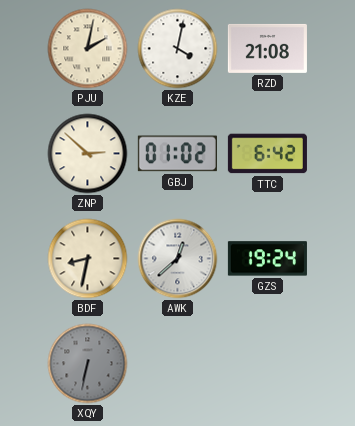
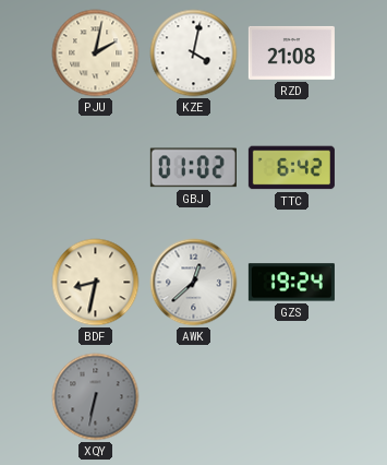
ZNP: 2:52 -> none
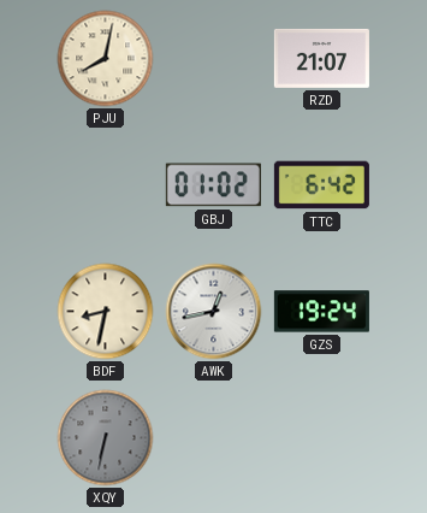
PJU: 2:02 -> 8:02
KZE: 4:02 -> none
RZD: 21:08 -> 21:07
AWK: 12:38 -> 12:43
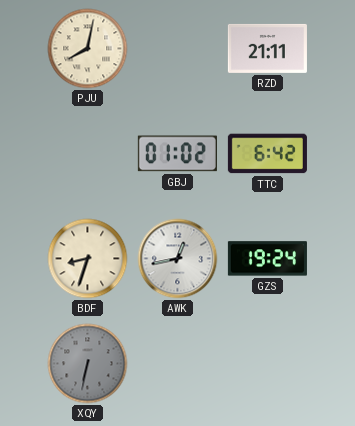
RZD: 21:07 -> 21:11
BDF: 8:32 -> 8:33
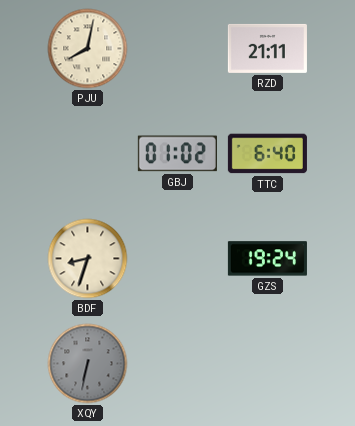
TTC: 6:42 -> 6:40
AWK: 12:43 -> none
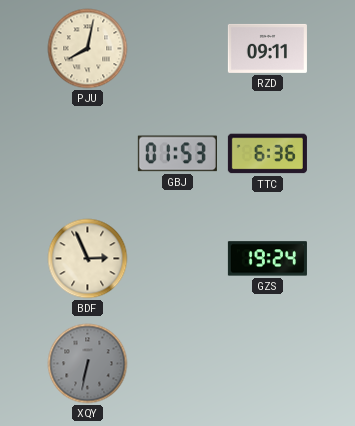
RZD: 21:11 -> 09:11
GBJ: 01:02 -> 01:53
TTC: 6:40 -> 6:36
BDF: 8:33 -> 2:56
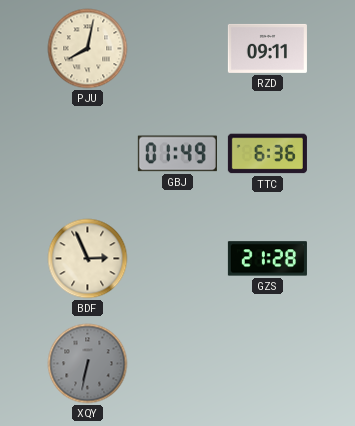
GBJ: 01:53 -> 01:49
GZS: 19:24 -> 21:28
